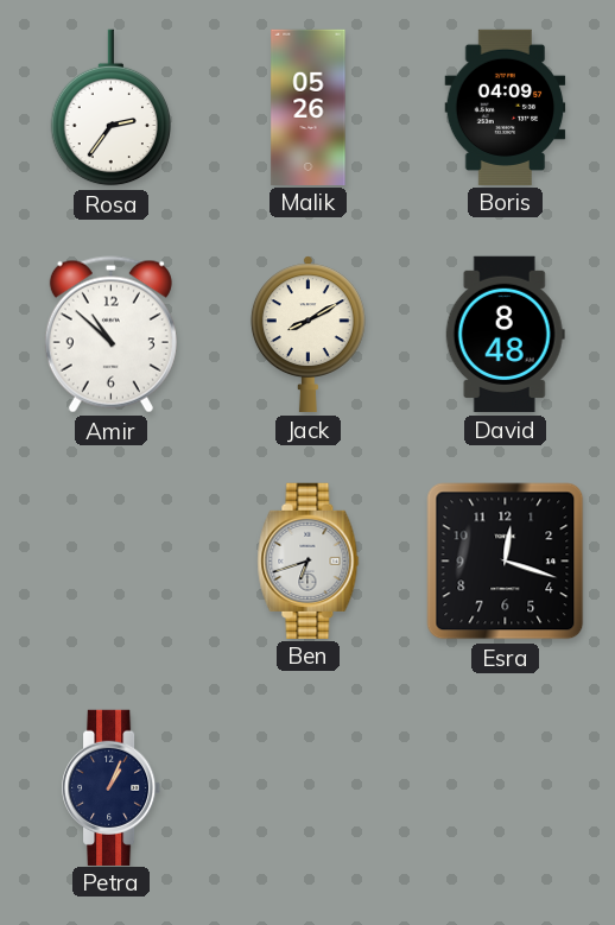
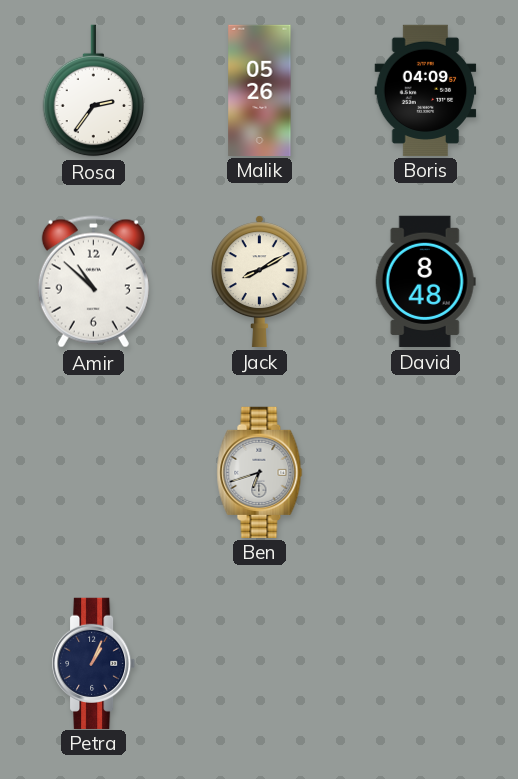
Esra: 12:18 -> none
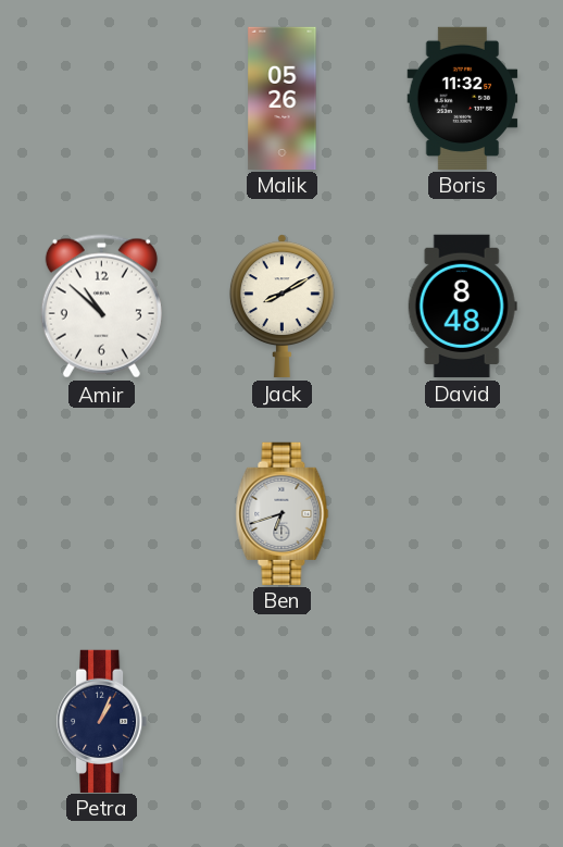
Rosa: 2:36 -> none
Boris: 04:09 -> 11:32
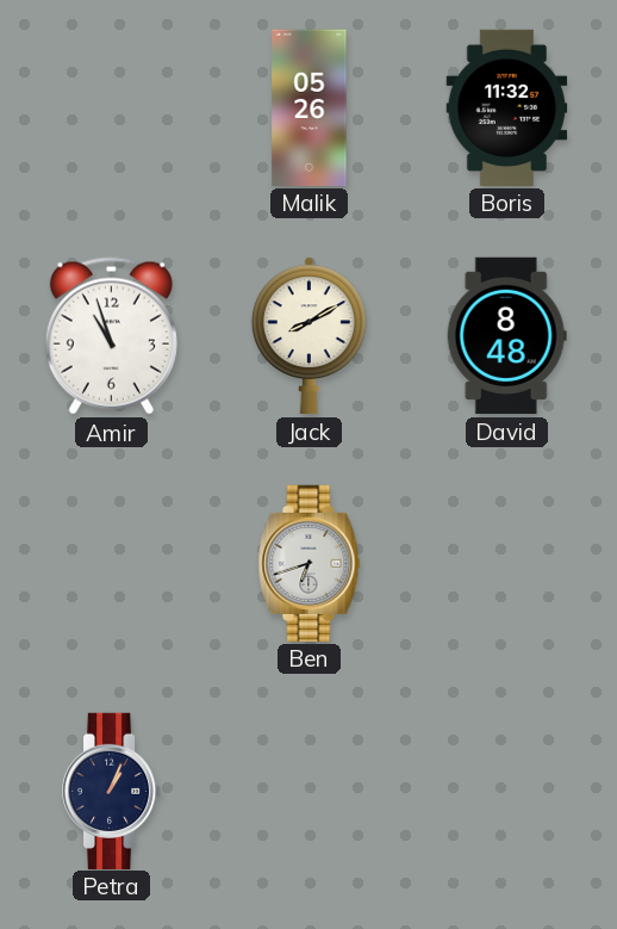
Amir: 10:52 -> 10:57
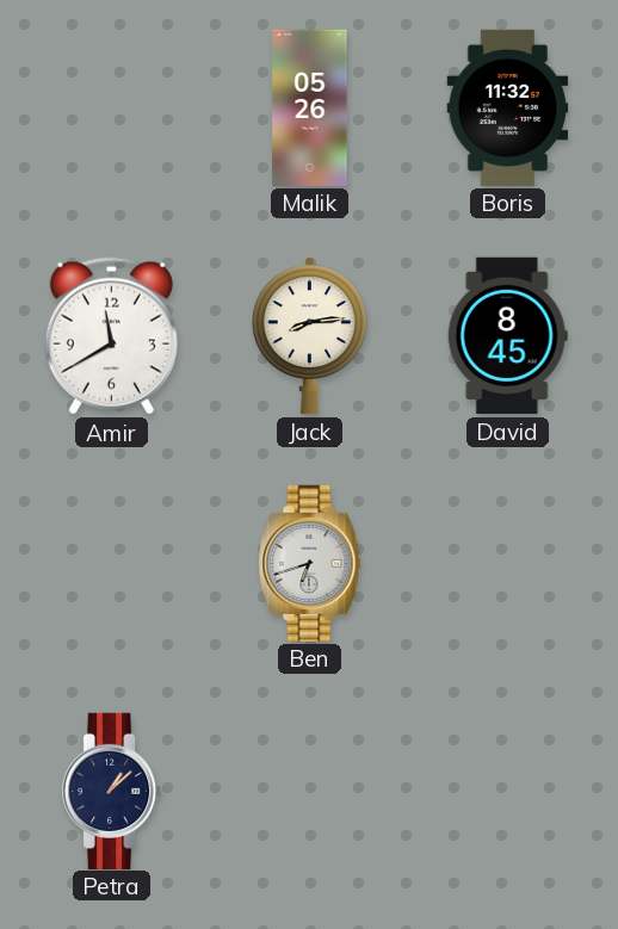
Amir: 10:57 -> 11:40
Jack: 8:10 -> 8:14
David: 8:48 -> 8:45
Petra: 1:04 -> 1:08
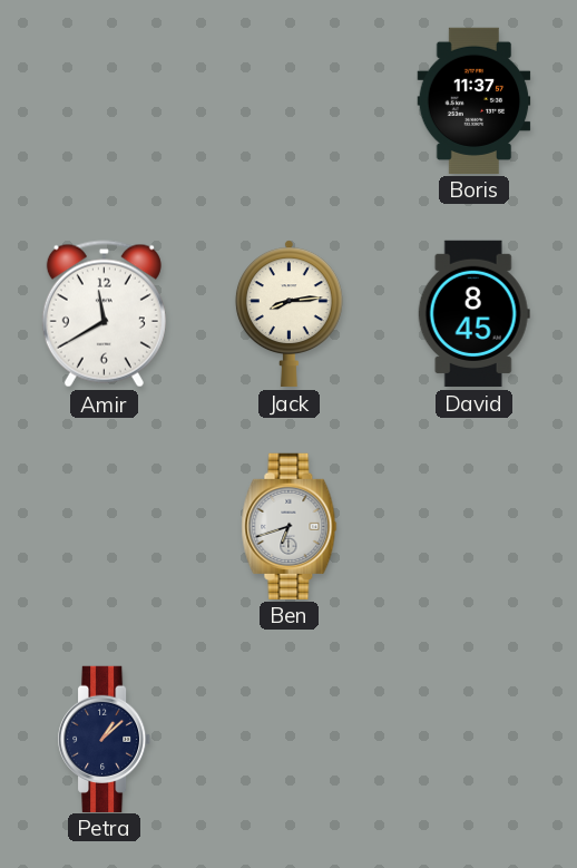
Malik: 05:26 -> none
Boris: 11:32 -> 11:37
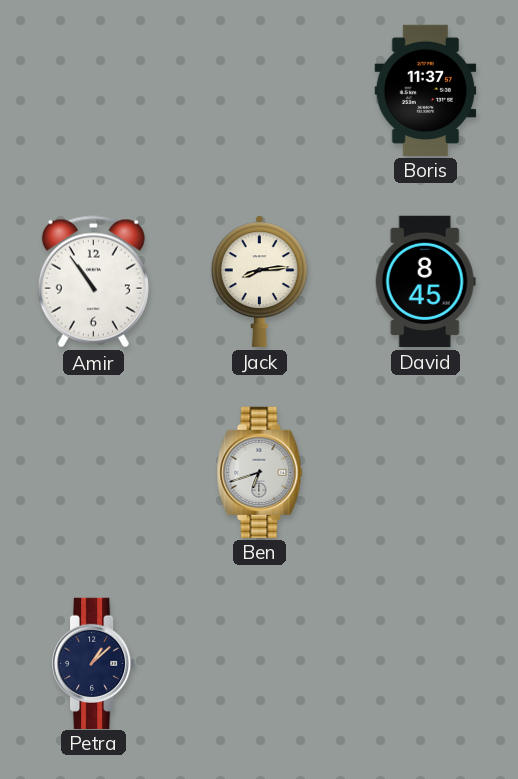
Amir: 11:40 -> 10:54
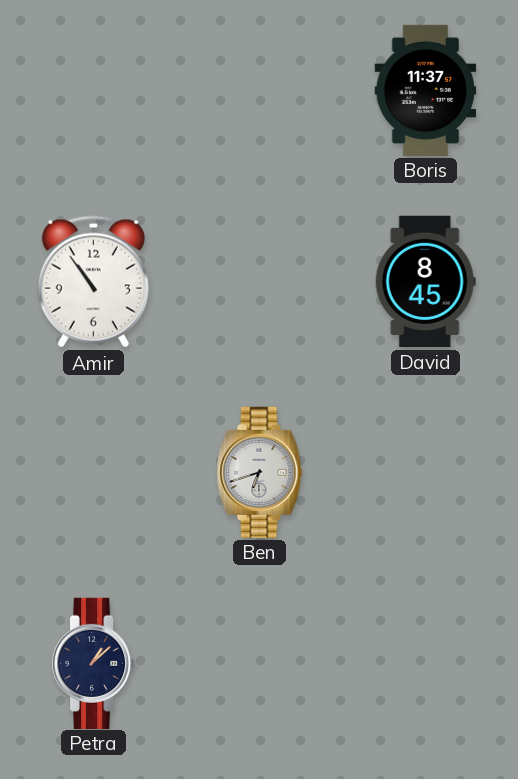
Jack: 8:14 -> none
